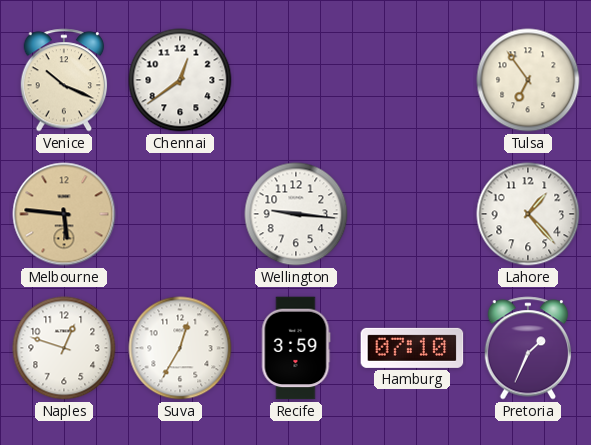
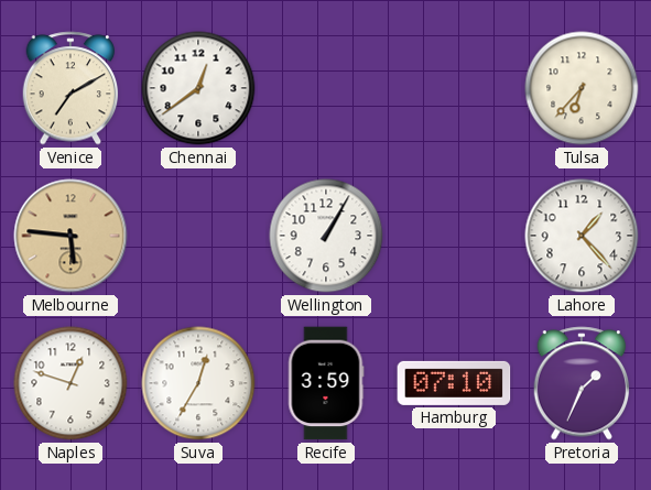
Venice: 10:19 -> 7:10
Tulsa: 6:54 -> 6:37
Wellington: 9:16 -> 1:05
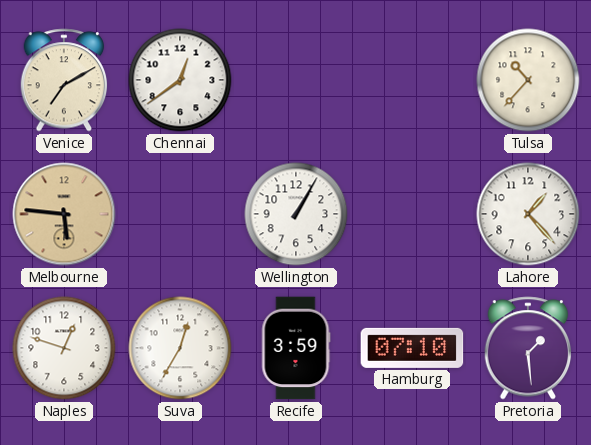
Tulsa: 6:37 -> 10:37
Pretoria: 1:34 -> 1:29
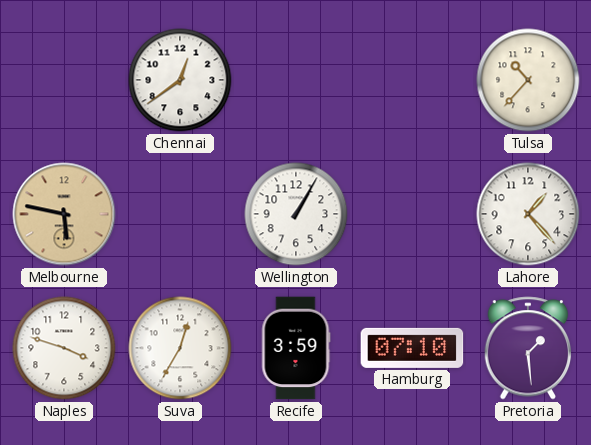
Venice: 7:10 -> none
Melbourne: 5:46 -> 5:47
Naples: 12:48 -> 3:48
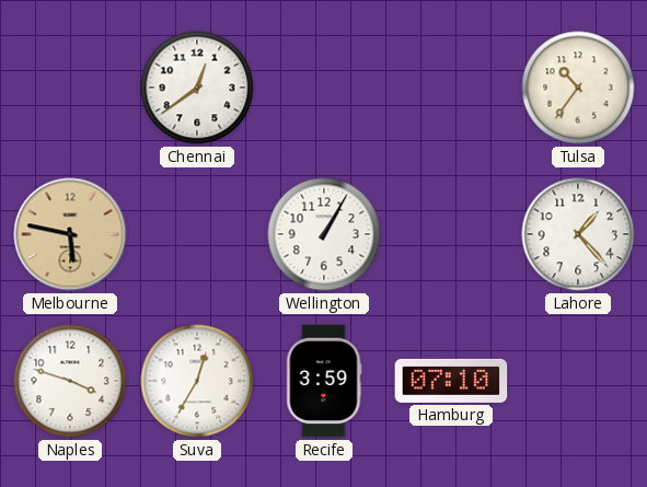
Tulsa: 10:37 -> 10:36
Pretoria: 1:29 -> none
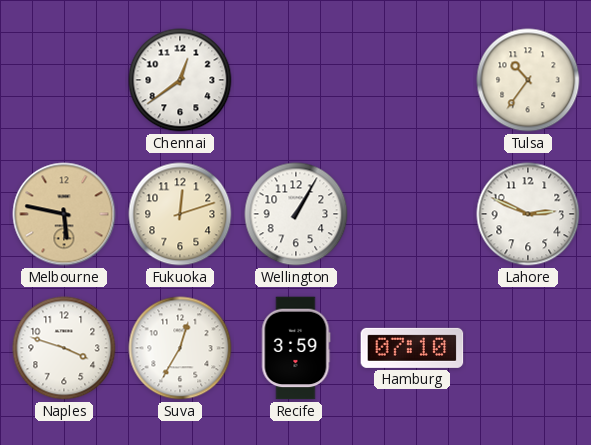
Fukuoka: none -> 12:12
Lahore: 1:23 -> 2:49
